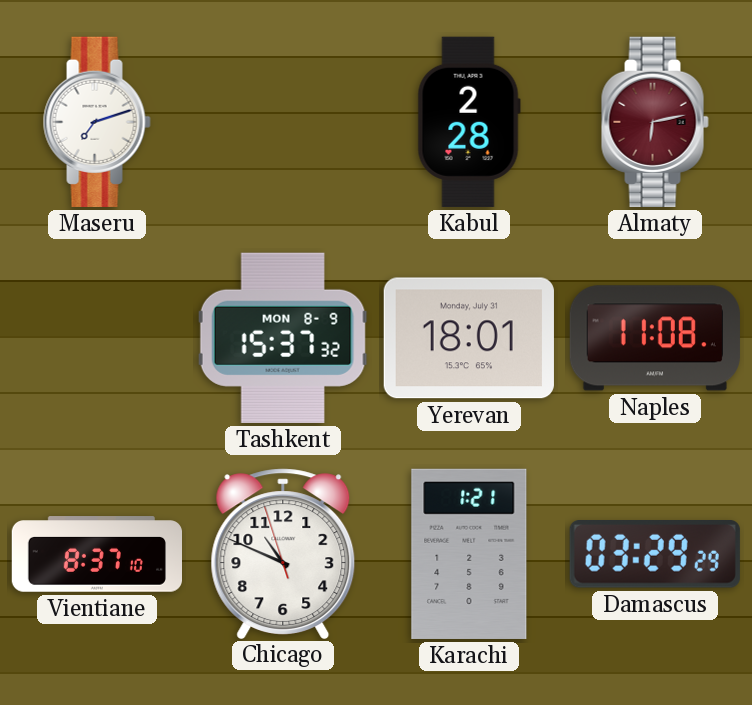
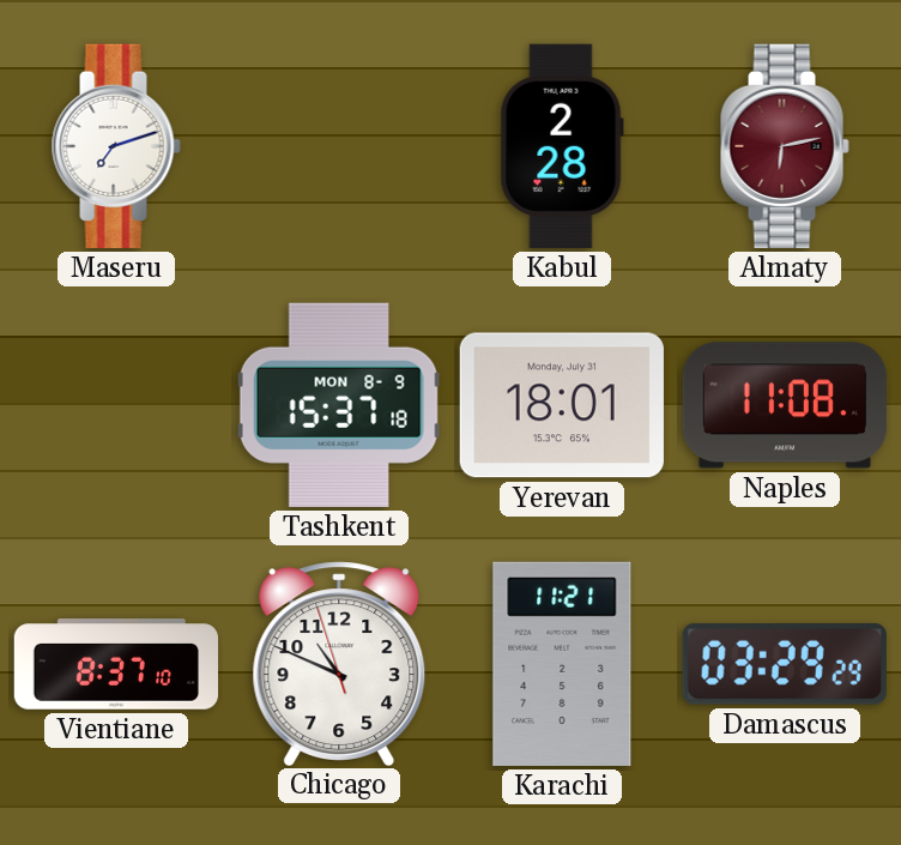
Tashkent: 15:37:32 -> 15:37:18
Karachi: 1:21 -> 11:21
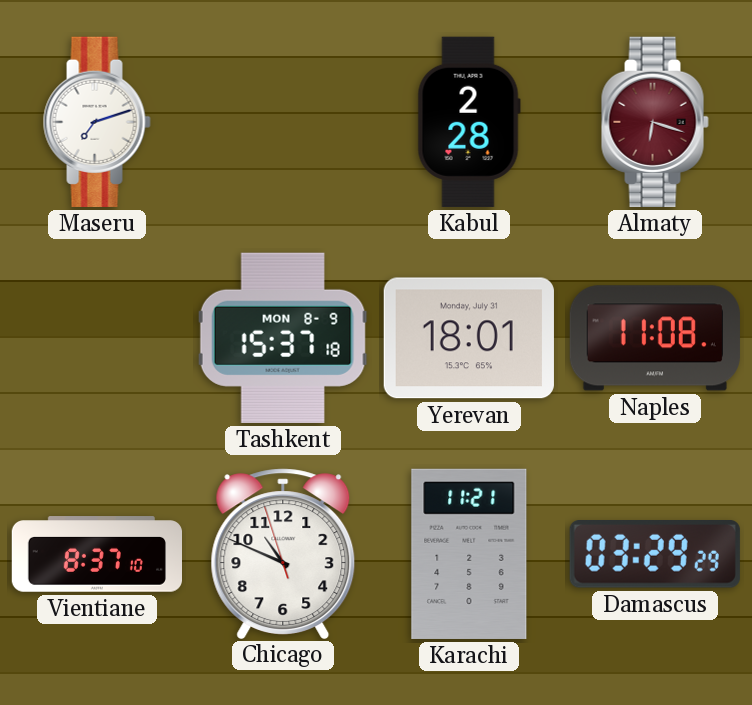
Almaty: 6:13 -> 6:18
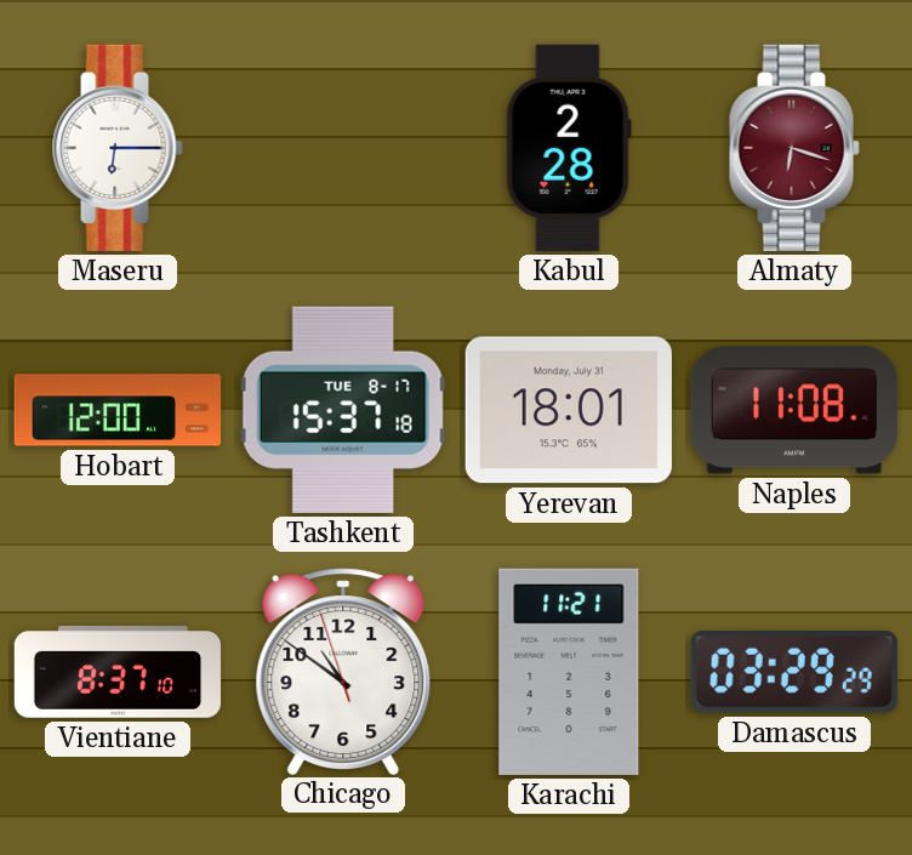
Maseru: 7:12 -> 6:15
Hobart: none -> 12:00
Tashkent date: MON 8-9 -> TUE 8-17
Chicago: 10:48 -> 10:50
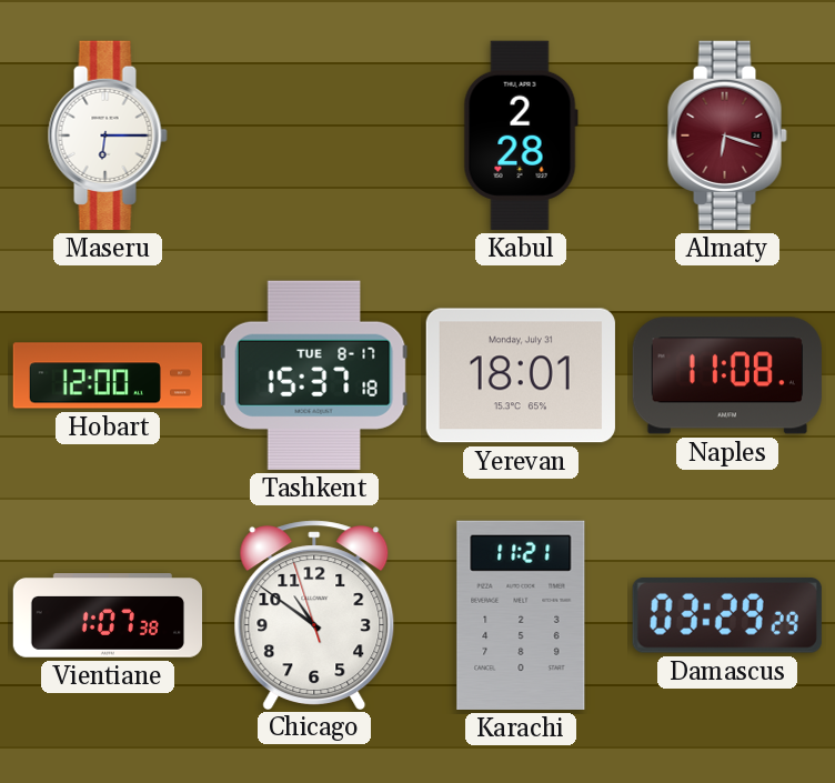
Vientiane: 8:37 -> 1:07
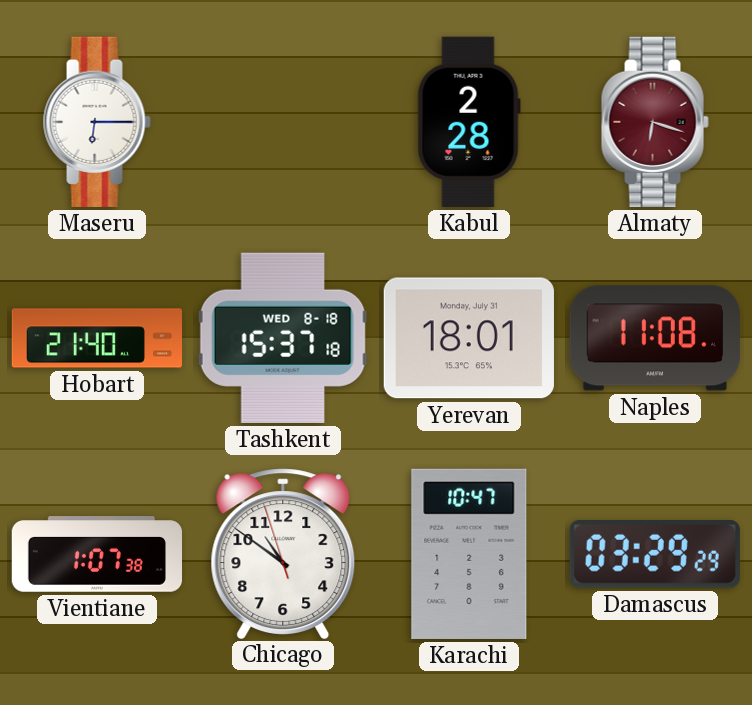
Hobart: 12:00 -> 21:40
Tashkent date: TUE 8-17 -> WED 8-18
Karachi: 11:21 -> 10:47
